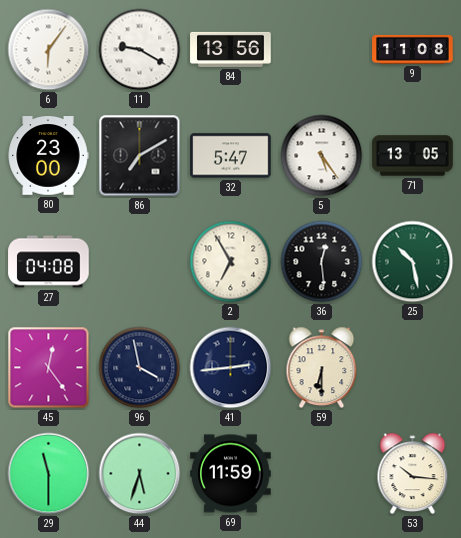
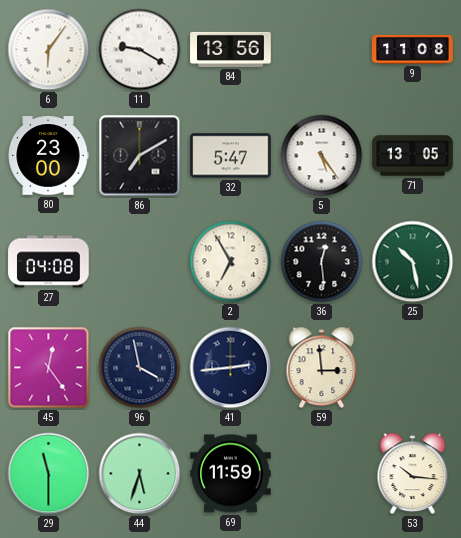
59: 6:30 -> 2:59
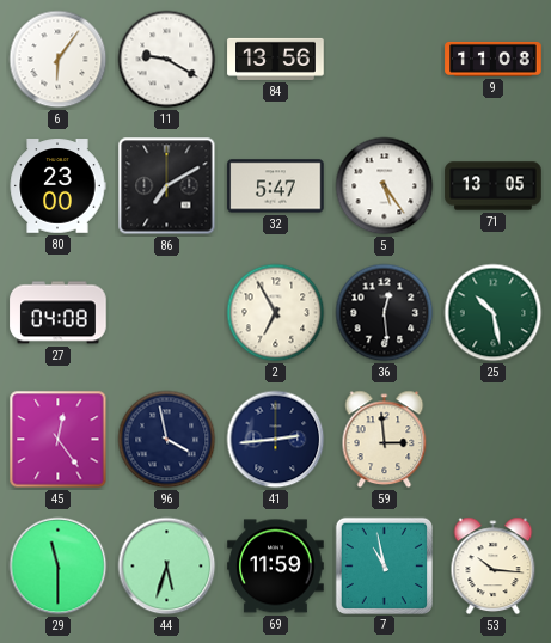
7: none -> 10:58
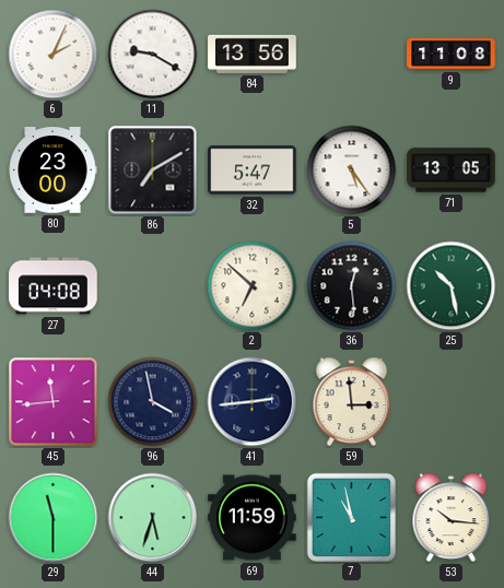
6: 6:06 -> 2:04
2: 6:55 -> 6:52
45: 12:24 -> 11:44
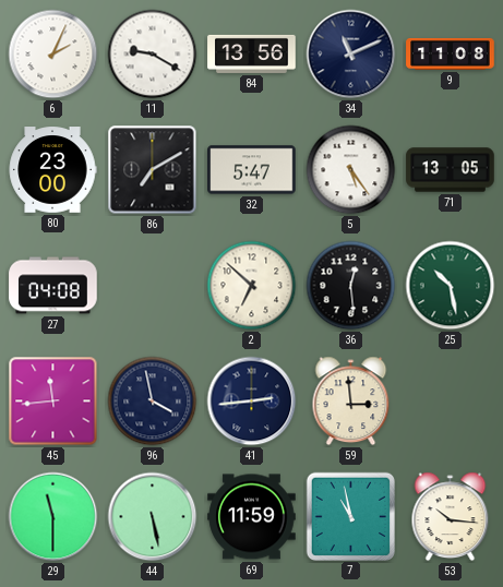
34: none -> 11:11
44: 5:33 -> 5:28
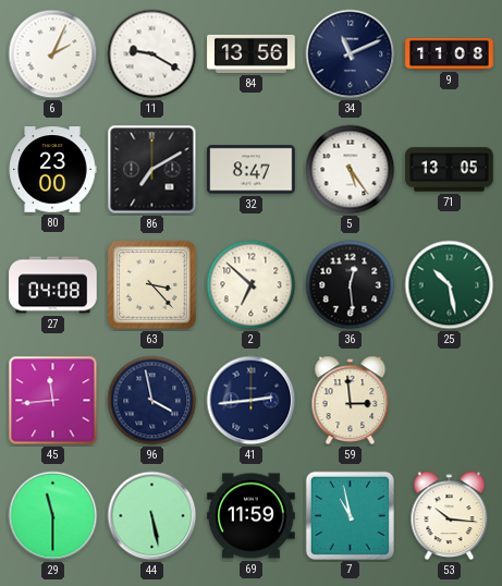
32: 5:47 -> 8:47
63: none -> 3:23
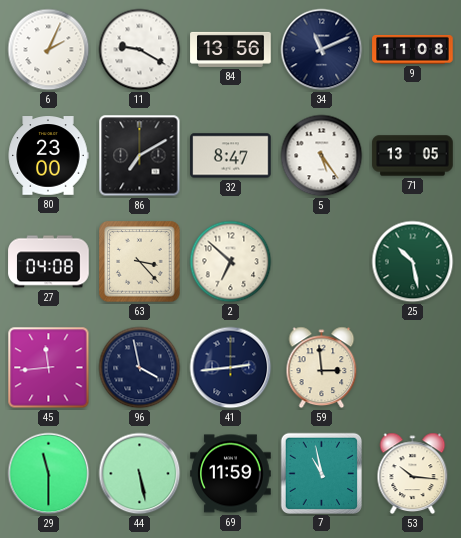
36: 12:29 -> none
